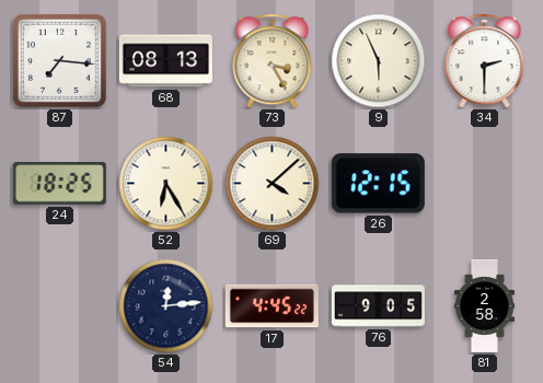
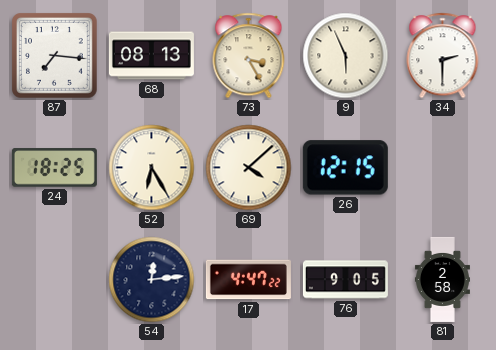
17: 4:45 -> 4:47
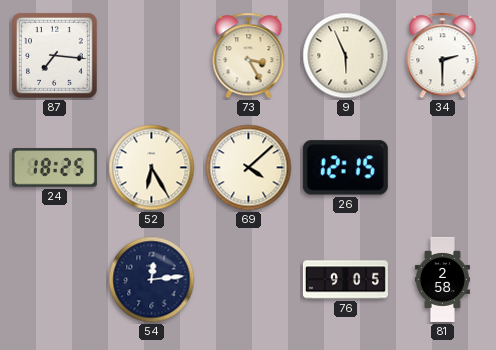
68: 08:13 -> none
17: 4:47 -> none
